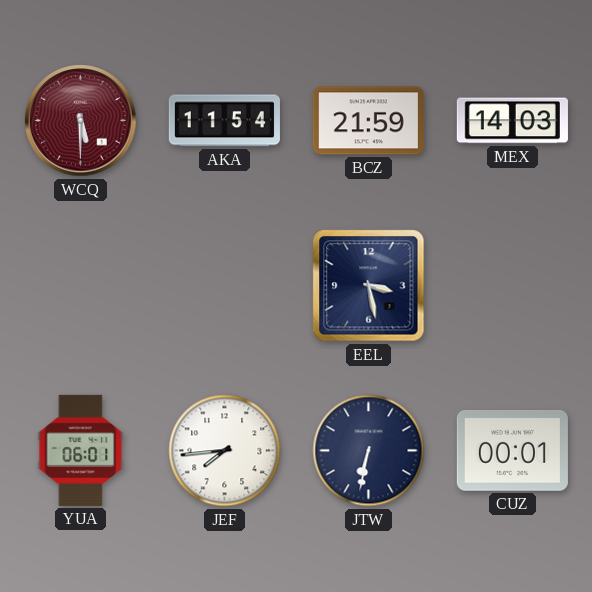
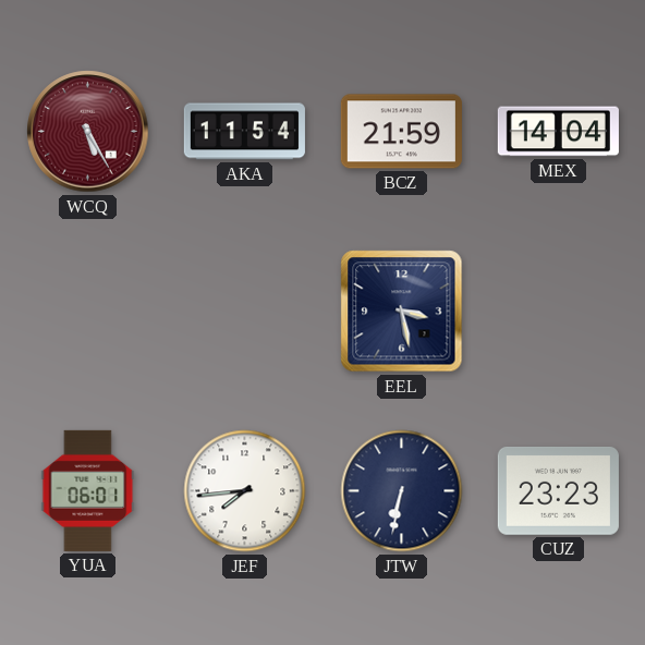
WCQ: 5:30 -> 5:25
MEX: 14:03 -> 14:04
CUZ: 00:01 -> 23:23
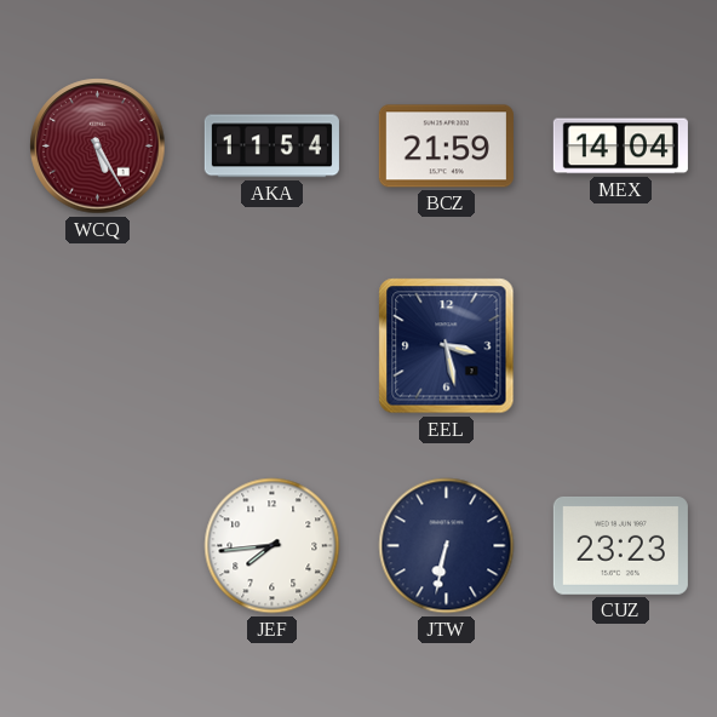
YUA: 06:01 -> none
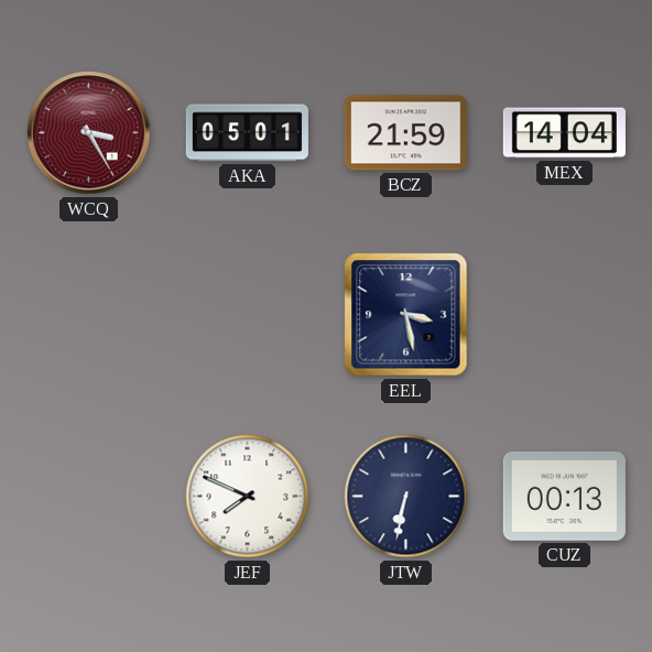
WCQ: 5:25 -> 3:25
AKA: 11:54 -> 05:01
JEF: 7:44 -> 7:49
CUZ: 23:23 -> 00:13
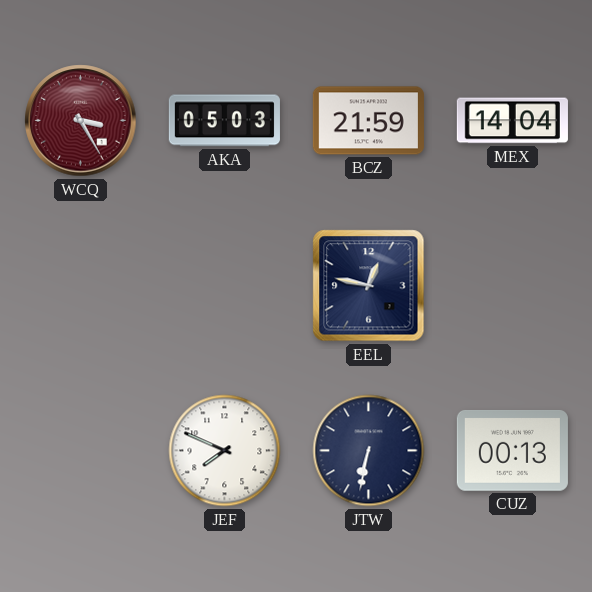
AKA: 05:01 -> 05:03
EEL: 3:28 -> 12:47
